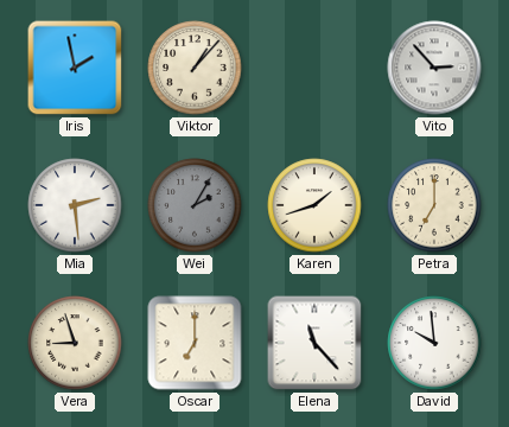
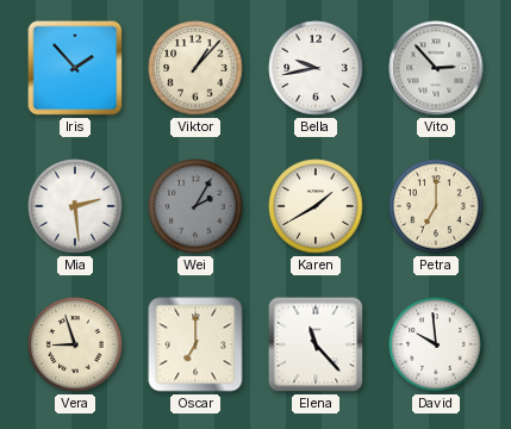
Iris: 1:58 -> 1:53
Bella: none -> 9:43
Karen: 1:42 -> 1:40
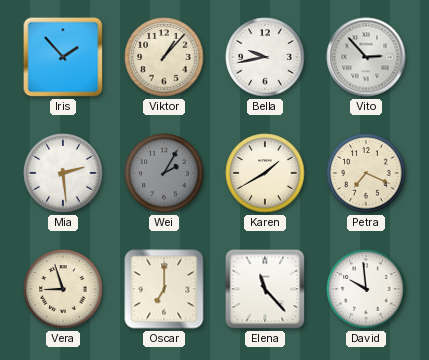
Petra: 7:00 -> 7:19
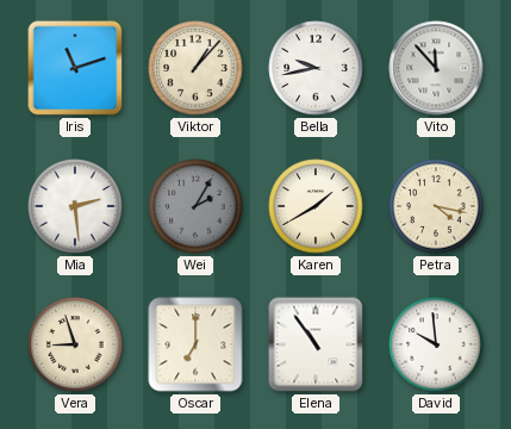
Iris: 1:53 -> 11:12
Vito: 2:53 -> 11:53
Petra: 7:19 -> 4:17
Elena: 11:23 -> 10:54
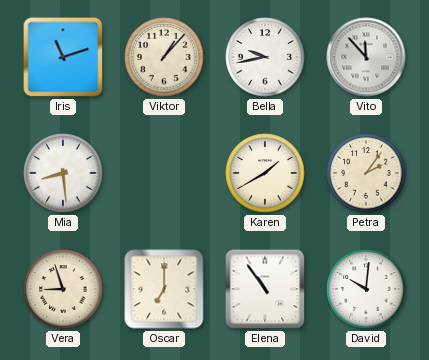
Mia: 2:29 -> 8:29
Wei: 2:05 -> none
Petra: 4:17 -> 2:06
David: 9:59 -> 10:01
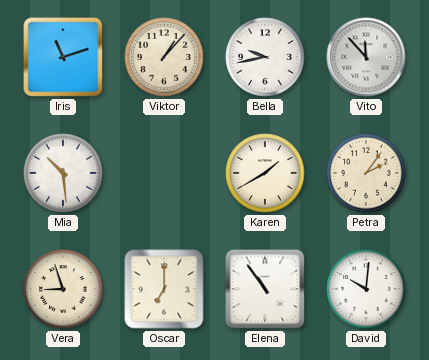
Mia: 8:29 -> 10:29
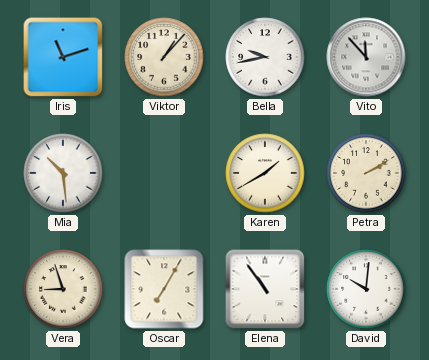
Petra: 2:06 -> 2:10
Oscar: 7:00 -> 7:05
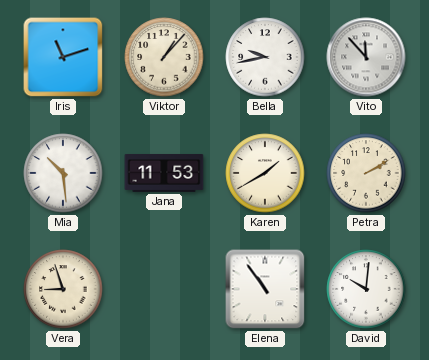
Jana: none -> 11:53
Oscar: 7:05 -> none
